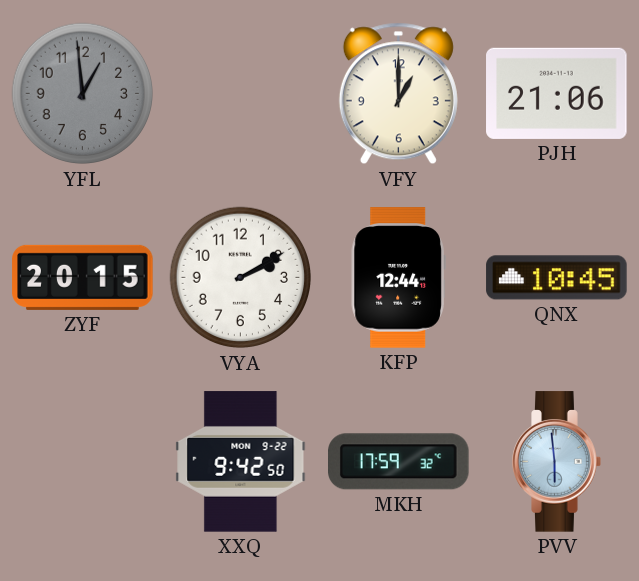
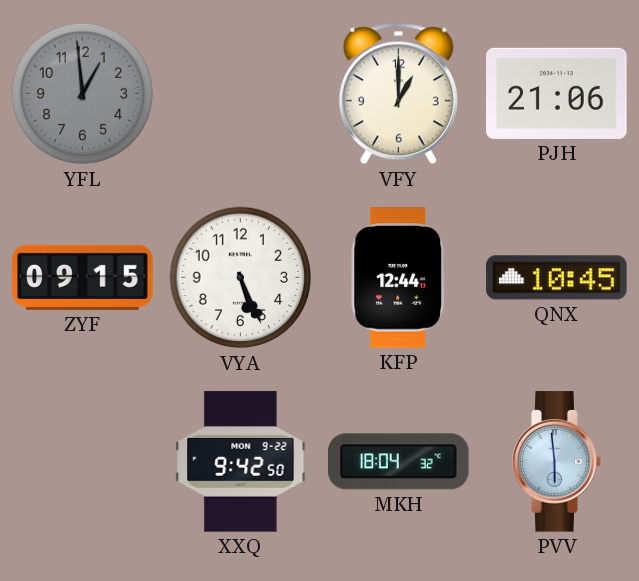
ZYF: 20:15 -> 09:15
VYA: 2:10 -> 5:26
MKH: 17:59 -> 18:04
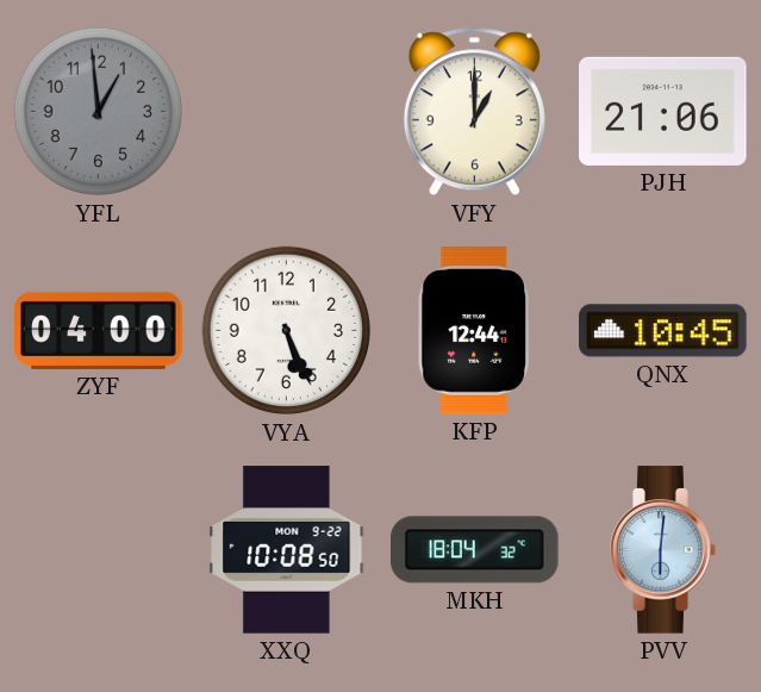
ZYF: 09:15 -> 04:00
XXQ: 9:42 -> 10:08
PVV: 5:59 -> 6:01
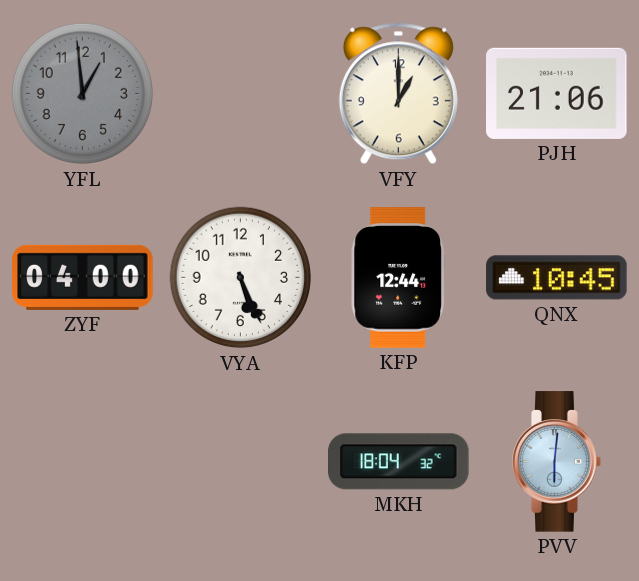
XXQ: 10:08 -> none
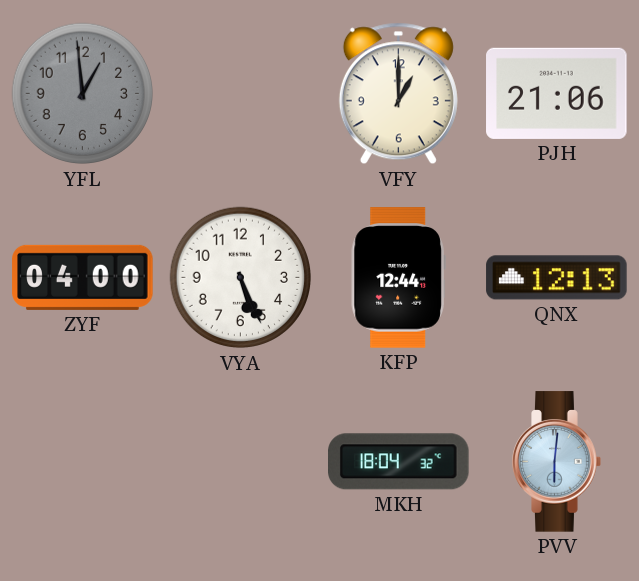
QNX: 10:45 -> 12:13
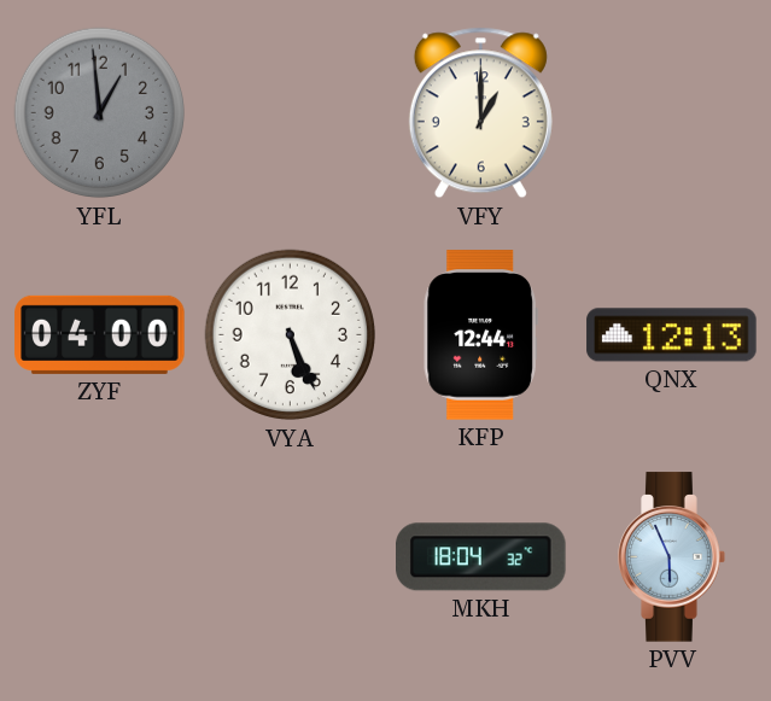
PJH: 21:06 -> none
PVV: 6:01 -> 5:56
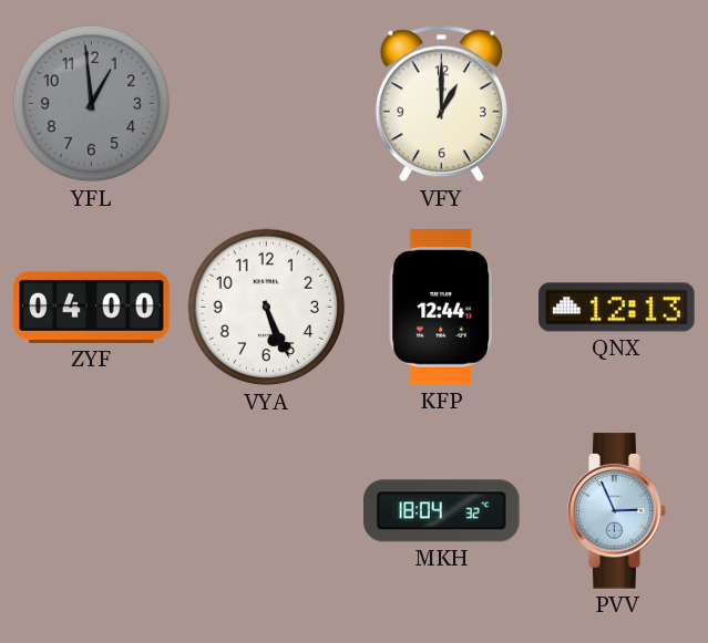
PVV: 5:56 -> 2:56
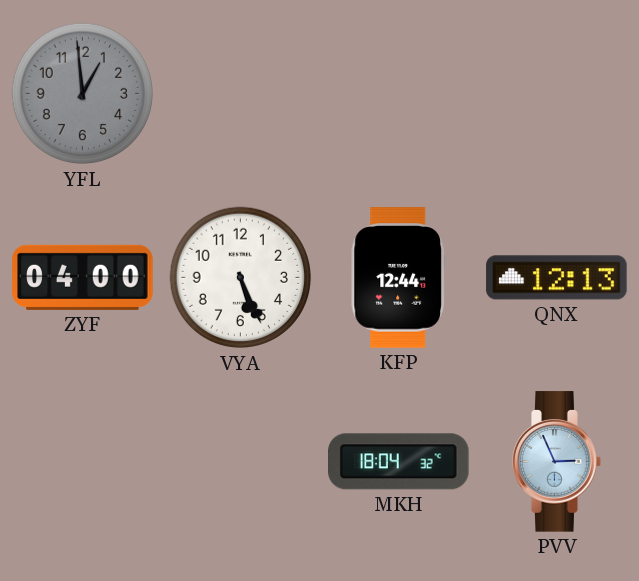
VFY: 1:00 -> none
